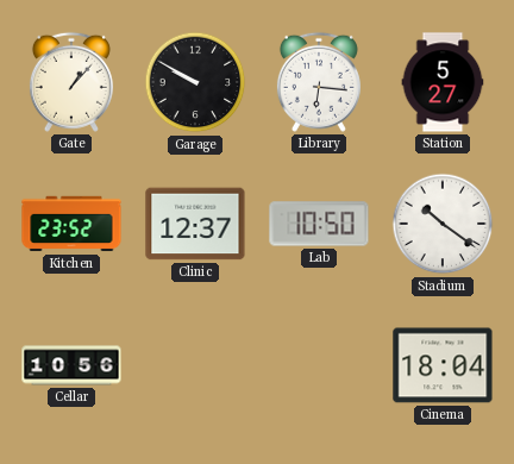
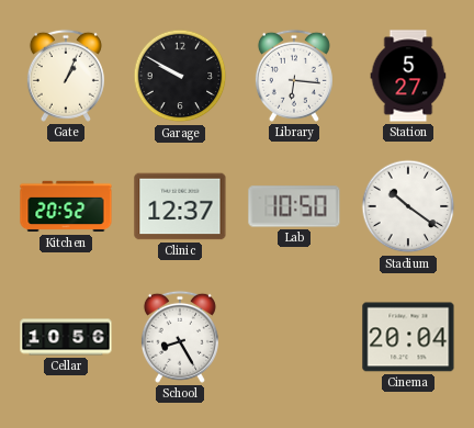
Gate: 1:07 -> 1:04
Kitchen: 23:52 -> 20:52
School: none -> 8:25
Cinema: 18:04 -> 20:04
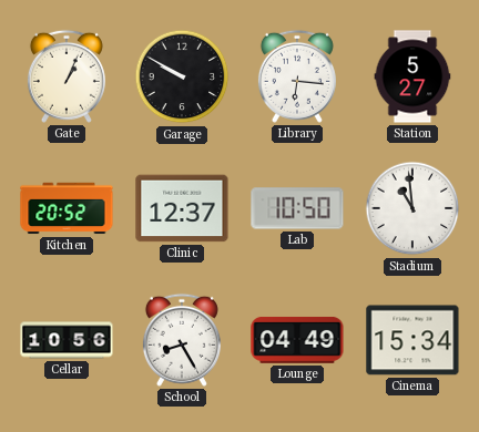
Stadium: 10:21 -> 10:59
Lounge: none -> 04:49
Cinema: 20:04 -> 15:34
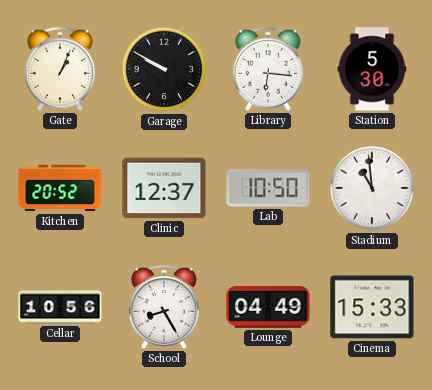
Station: 5:27 -> 5:30
Cinema: 15:34 -> 15:33
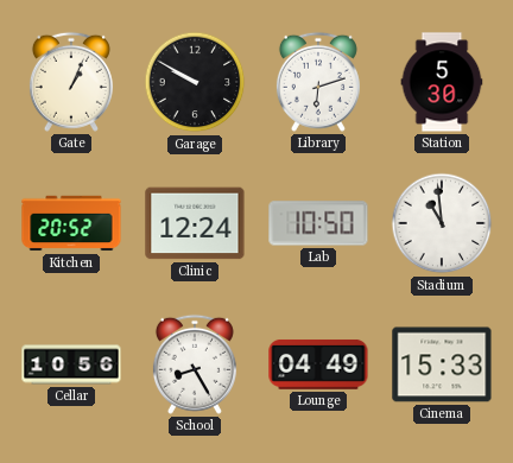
Library: 6:16 -> 6:12
Clinic: 12:37 -> 12:24
